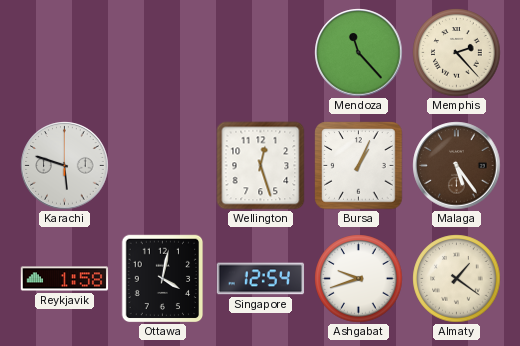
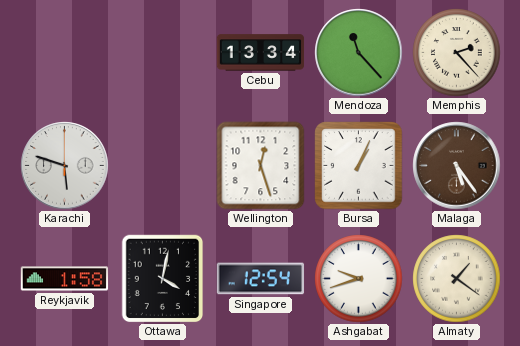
Cebu: none -> 13:34
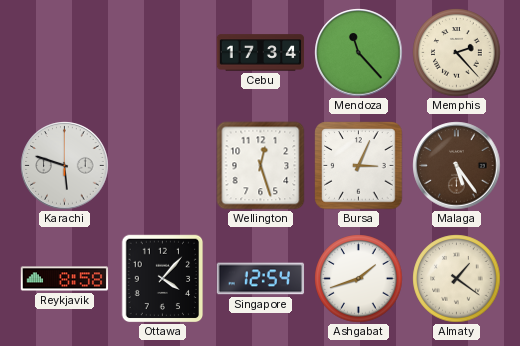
Cebu: 13:34 -> 17:34
Bursa: 1:04 -> 3:04
Reykjavik: 1:58 -> 8:58
Ottawa: 4:02 -> 4:07
Ashgabat: 9:42 -> 1:42
